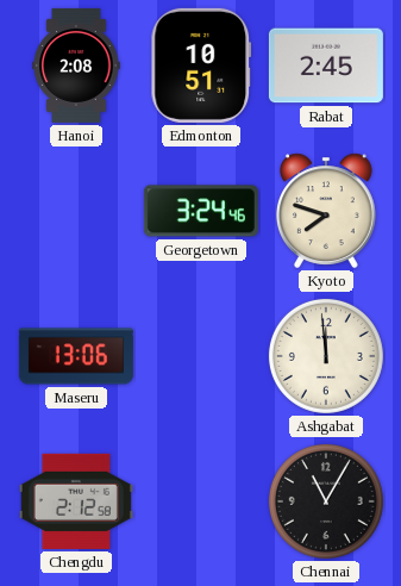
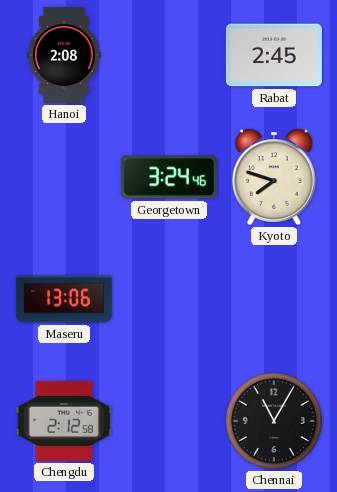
Edmonton: 10:51 -> none
Ashgabat: 11:59 -> none
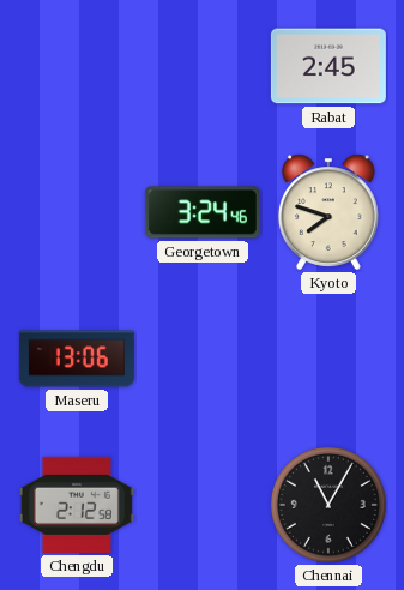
Hanoi: 2:08 -> none
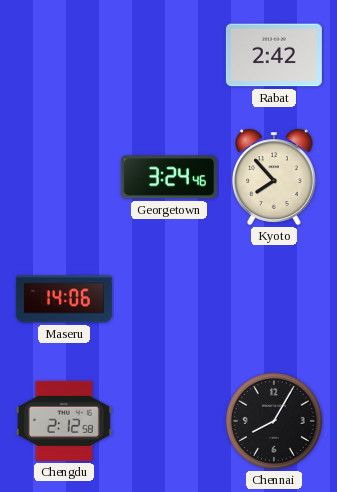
Rabat: 2:45 -> 2:42
Kyoto: 7:48 -> 7:53
Maseru: 13:06 -> 14:06
Chennai: 11:05 -> 8:05
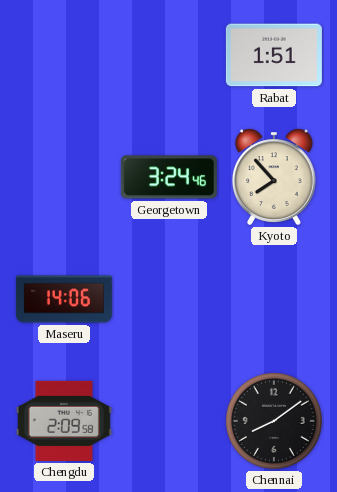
Rabat: 2:42 -> 1:51
Chengdu: 2:12 -> 2:09
Chennai: 8:05 -> 8:09
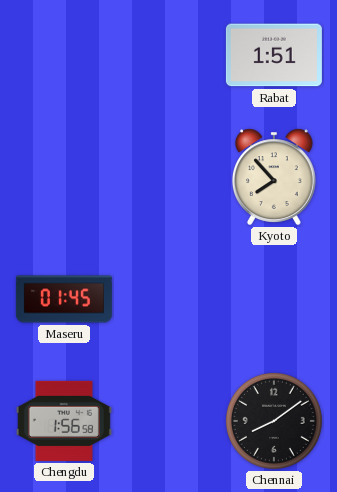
Georgetown: 3:24 -> none
Maseru: 14:06 -> 01:45
Chengdu: 2:09 -> 1:56
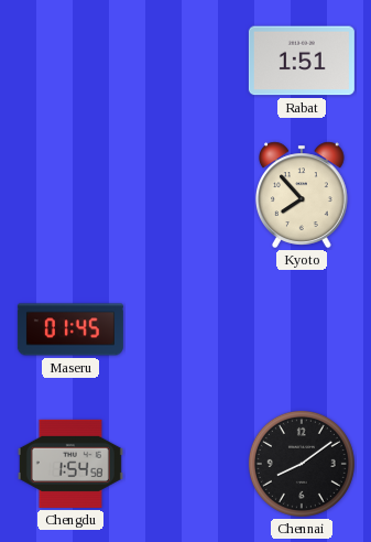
Chengdu: 1:56 -> 1:54
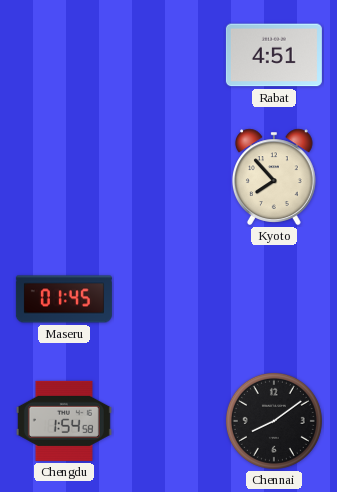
Rabat: 1:51 -> 4:51
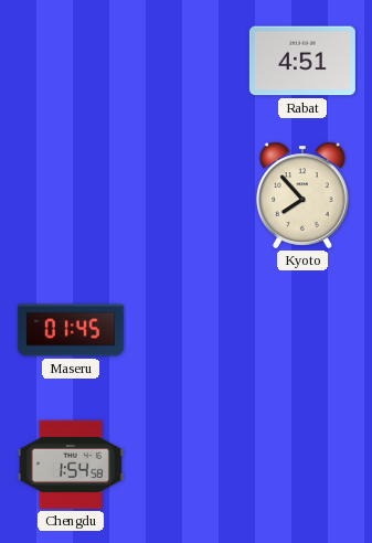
Chennai: 8:09 -> none
